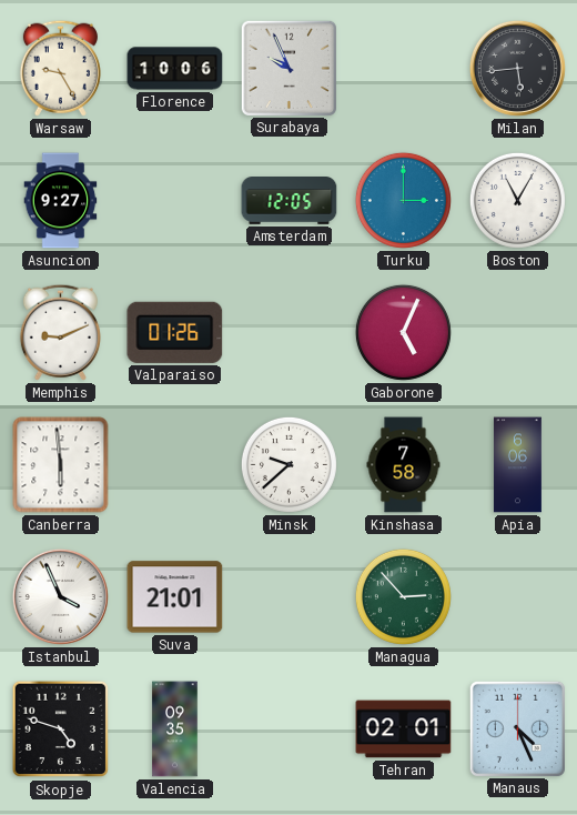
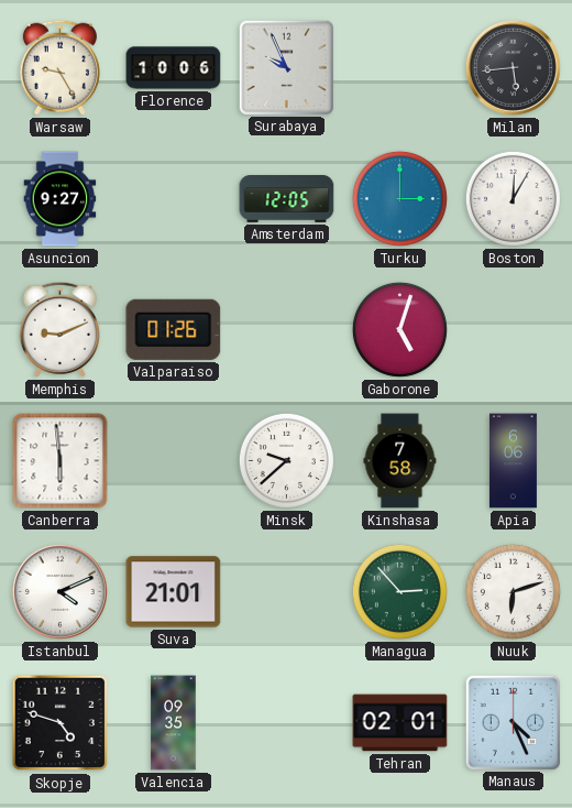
Boston: 11:05 -> 12:05
Gaborone: 5:04 -> 5:03
Istanbul: 3:56 -> 4:11
Nuuk: none -> 6:12
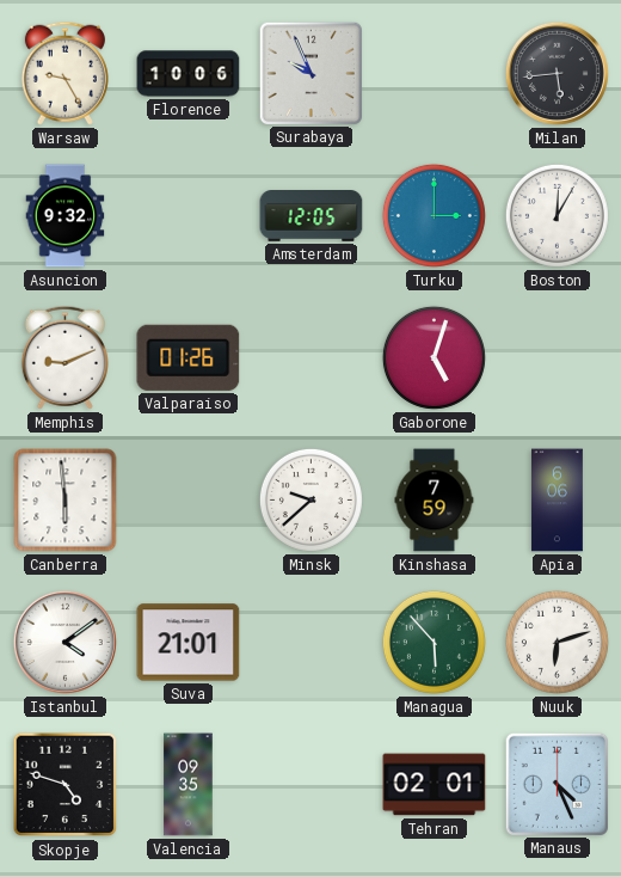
Asuncion: 9:27 -> 9:32
Kinshasa: 7:58 -> 7:59
Istanbul: 4:11 -> 4:09
Managua: 2:53 -> 5:53
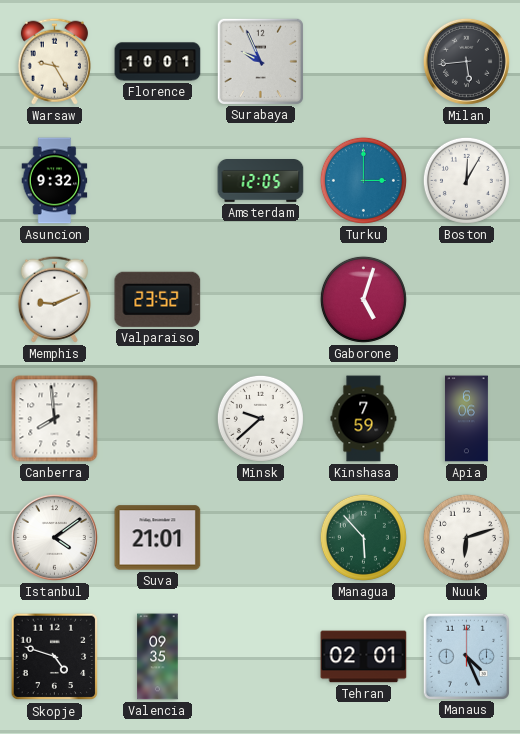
Florence: 10:06 -> 10:01
Valparaiso: 01:26 -> 23:52
Canberra: 5:59 -> 7:59
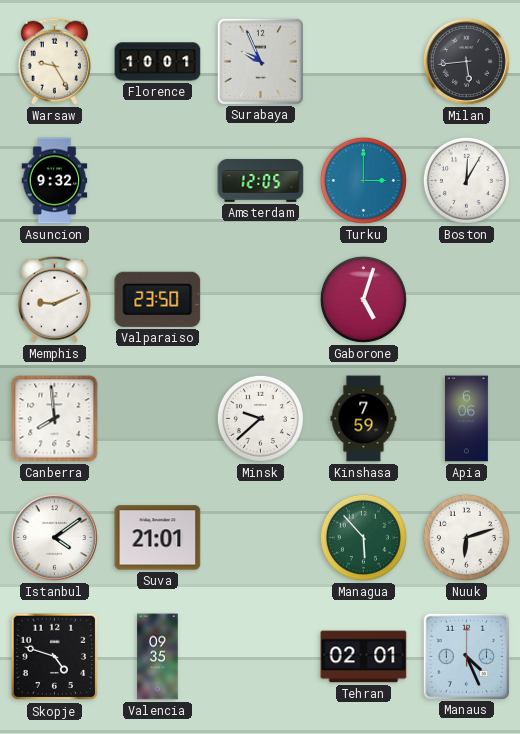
Valparaiso: 23:52 -> 23:50
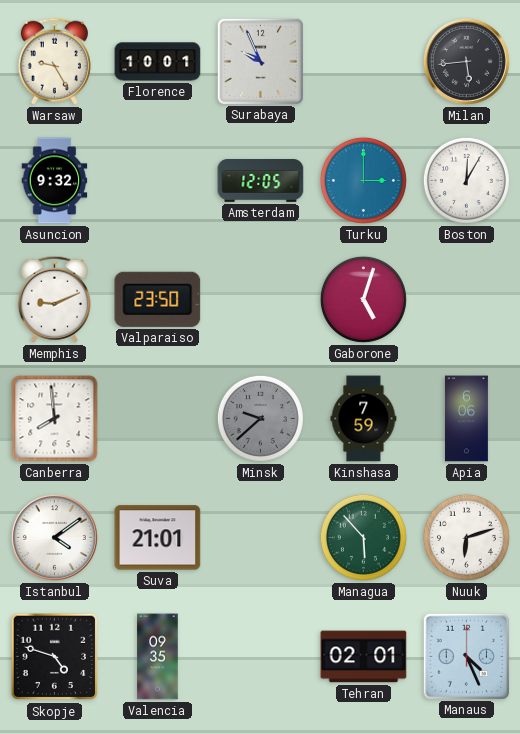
Minsk dial: white -> grey
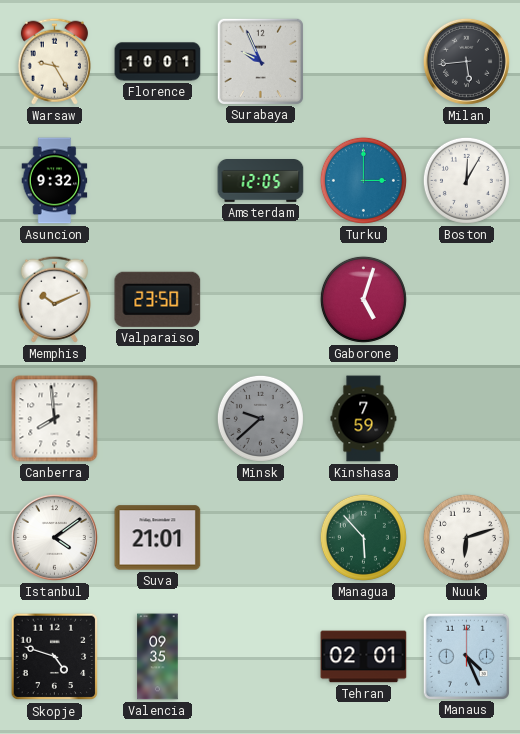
Memphis: 9:11 -> 10:11
Apia: 6:06 -> none
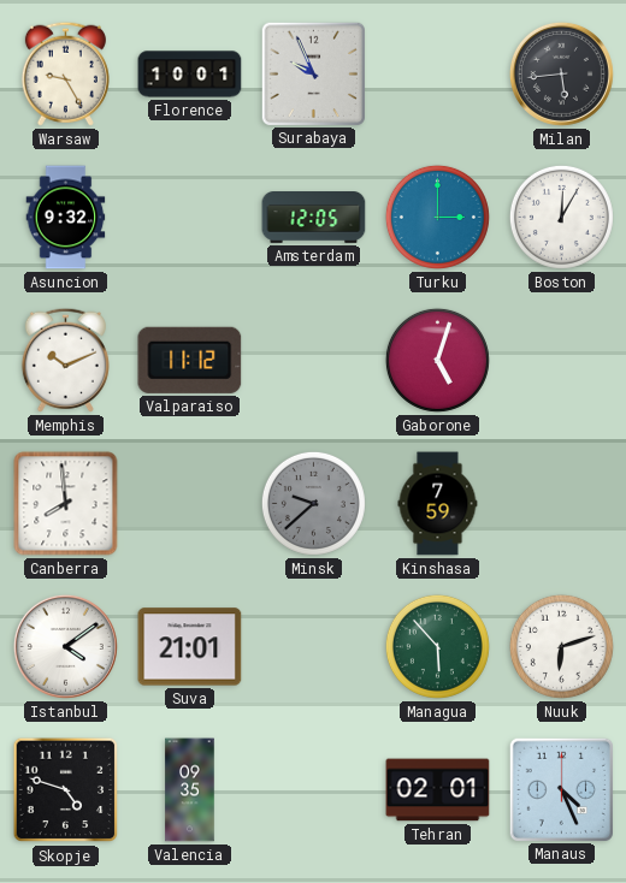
Valparaiso: 23:50 -> 11:12
